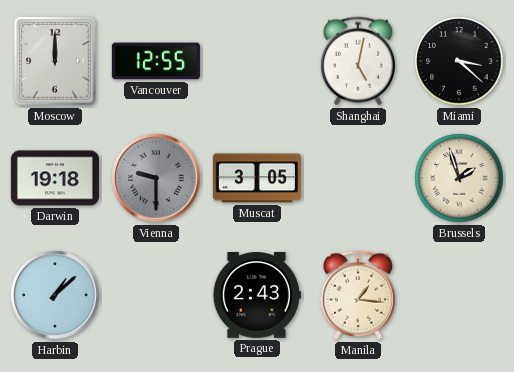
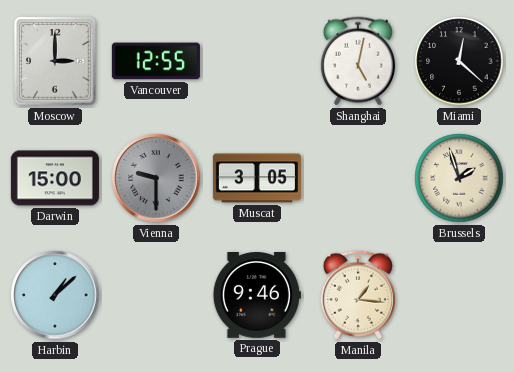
Moscow: 12:00 -> 3:00
Miami: 3:22 -> 12:22
Darwin: 19:18 -> 15:00
Prague: 2:43 -> 9:46
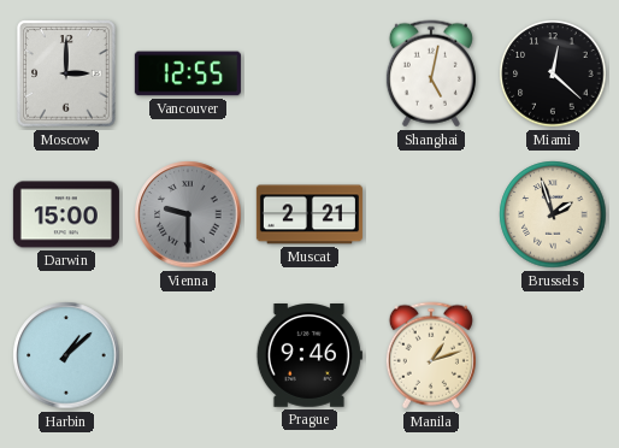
Muscat: 3:05 -> 2:21
Manila: 1:16 -> 1:12
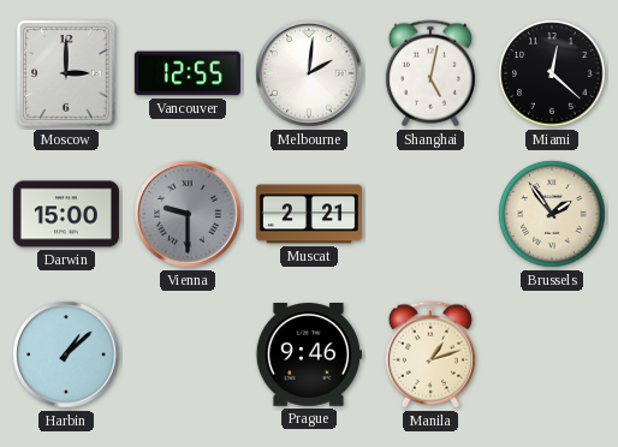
Melbourne: none -> 2:01
Brussels: 1:57 -> 1:54
